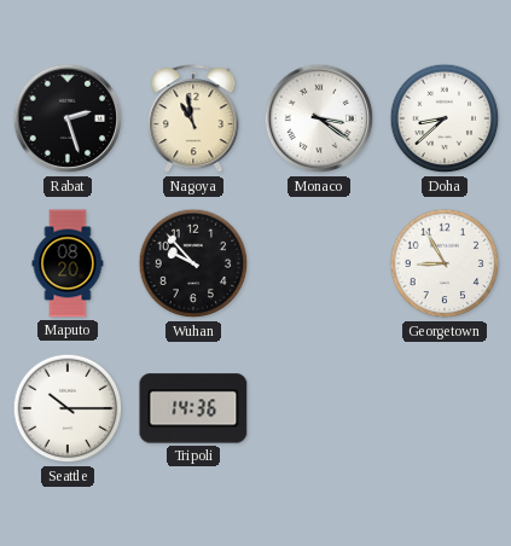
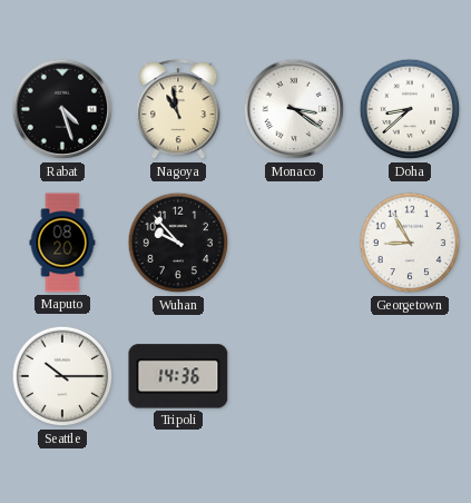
Rabat: 2:27 -> 4:27
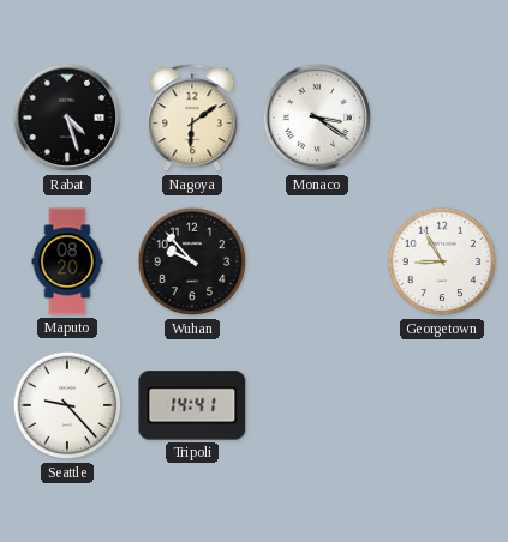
Nagoya: 10:58 -> 6:09
Doha: 8:38 -> none
Seattle: 10:15 -> 9:23
Tripoli: 14:36 -> 14:41
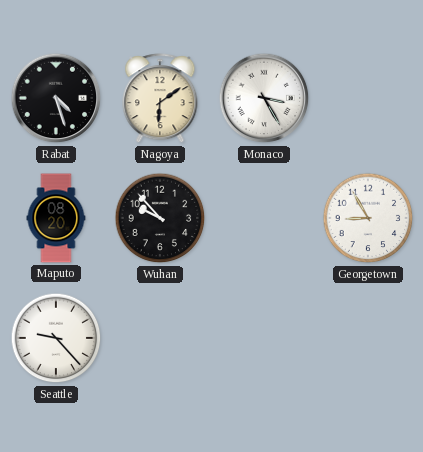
Monaco: 3:21 -> 3:25
Tripoli: 14:41 -> none
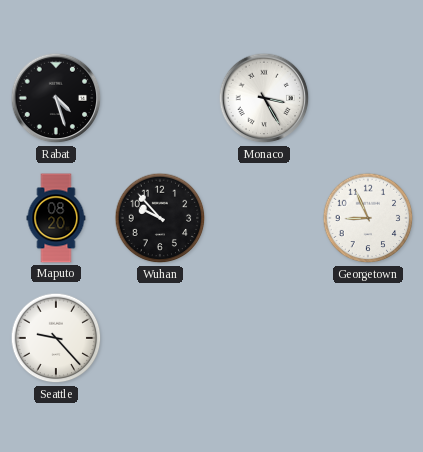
Nagoya: 6:09 -> none
Georgetown: 8:55 -> 8:56
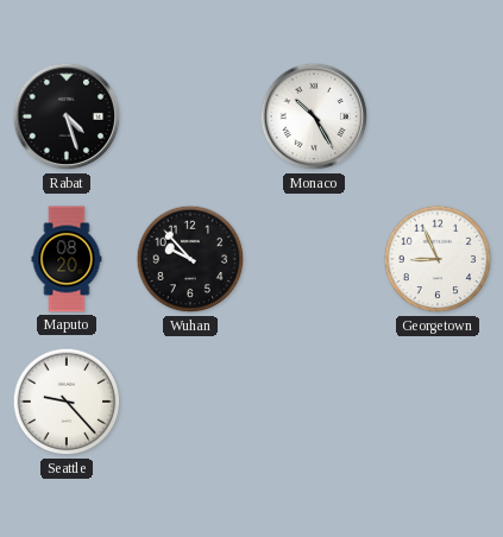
Monaco: 3:25 -> 10:25
